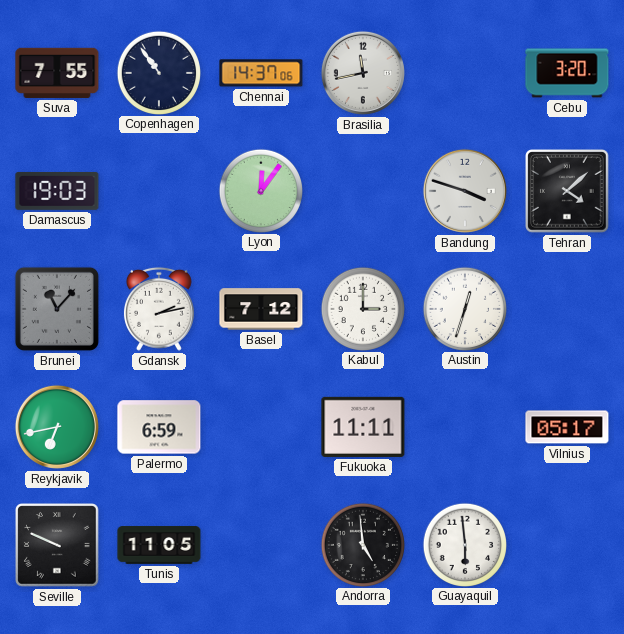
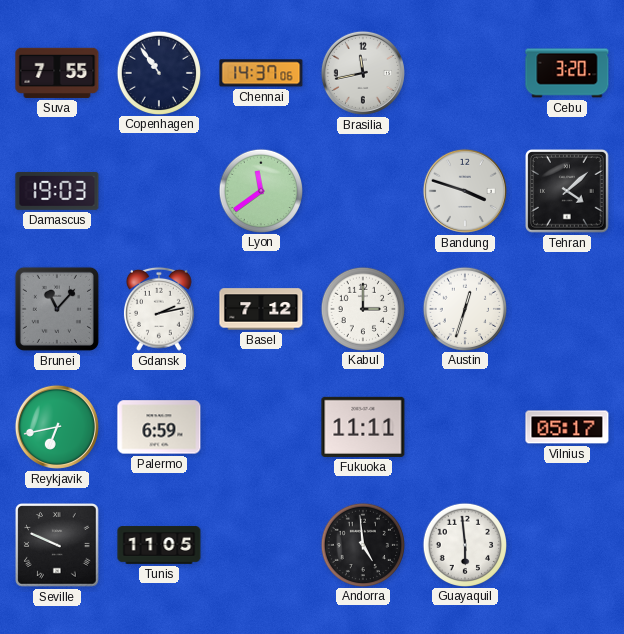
Lyon: 12:06 -> 11:39
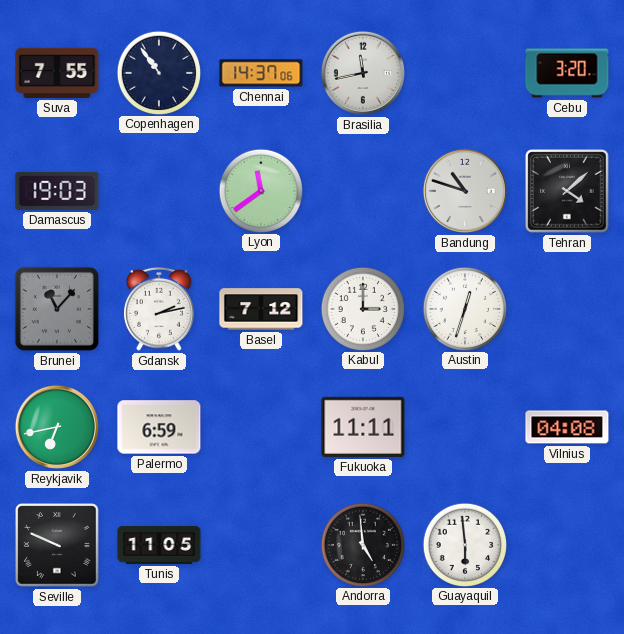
Bandung: 3:48 -> 10:48
Vilnius: 05:17 -> 04:08
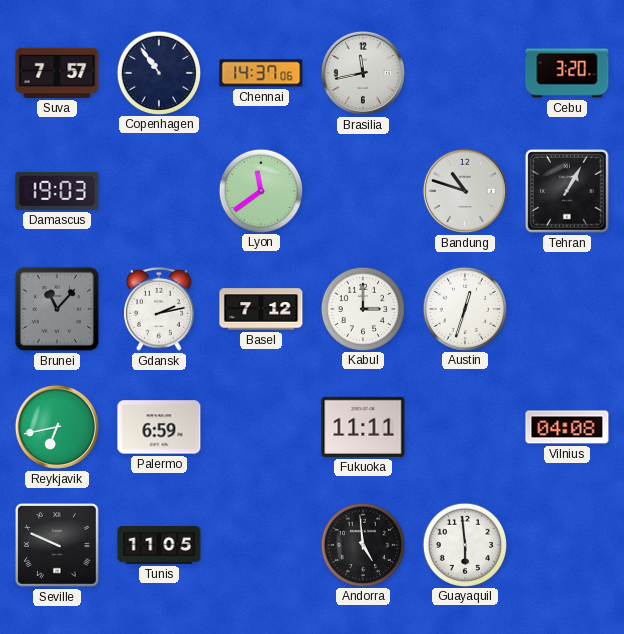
Suva: 7:55 -> 7:57
Tehran: 4:08 -> 1:05
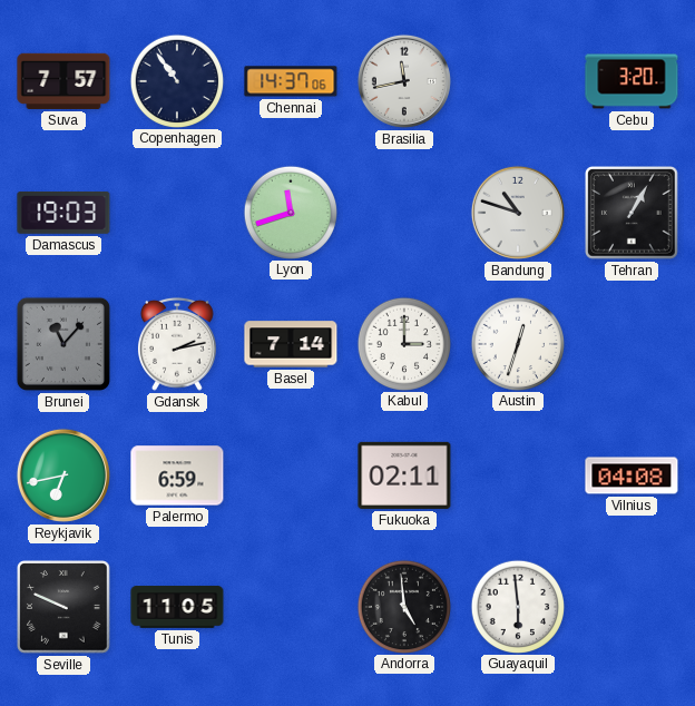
Lyon: 11:39 -> 11:42
Basel: 7:12 -> 7:14
Fukuoka: 11:11 -> 02:11
